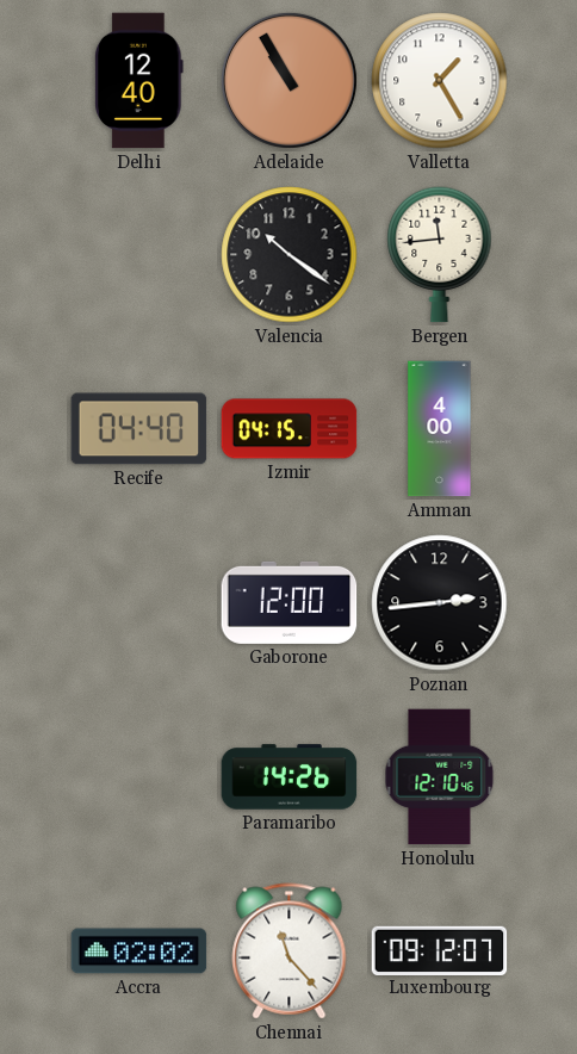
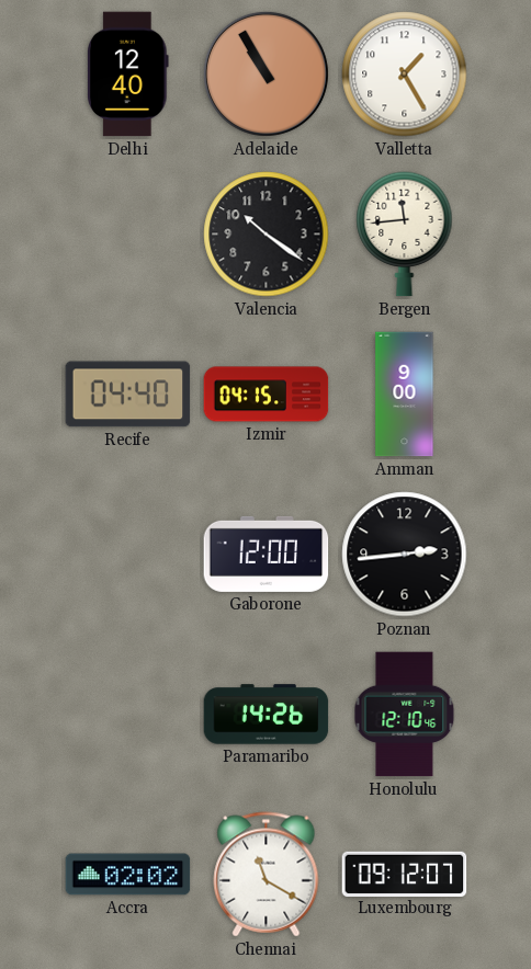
Amman: 4:00 -> 9:00
Chennai: 11:23 -> 11:20
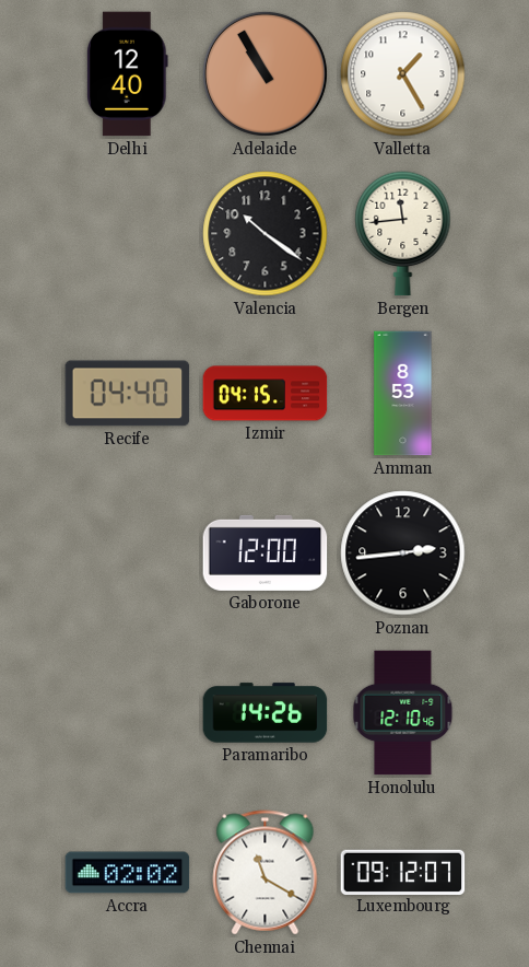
Amman: 9:00 -> 8:53
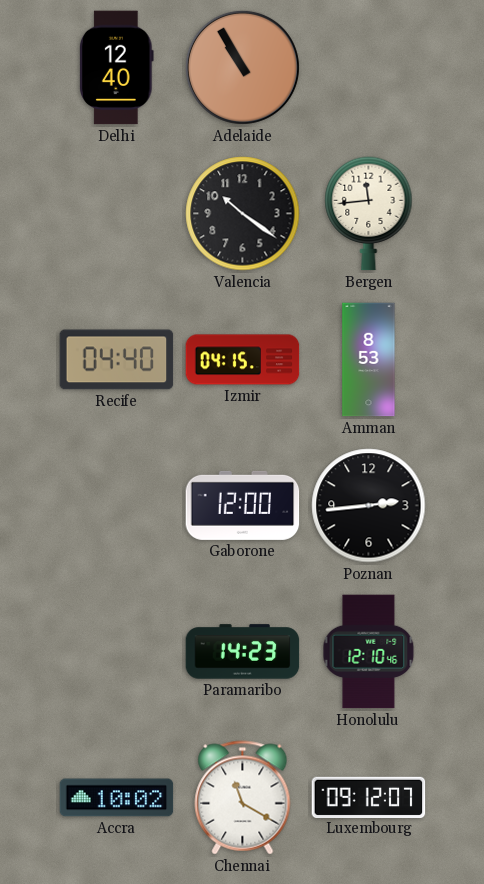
Valletta: 1:25 -> none
Paramaribo: 14:26 -> 14:23
Accra: 02:02 -> 10:02
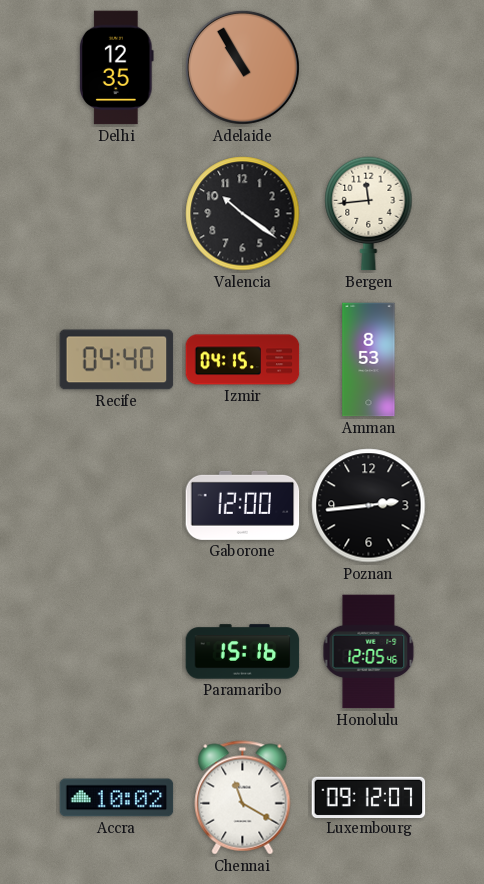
Delhi: 12:40 -> 12:35
Paramaribo: 14:23 -> 15:16
Honolulu: 12:10 -> 12:05
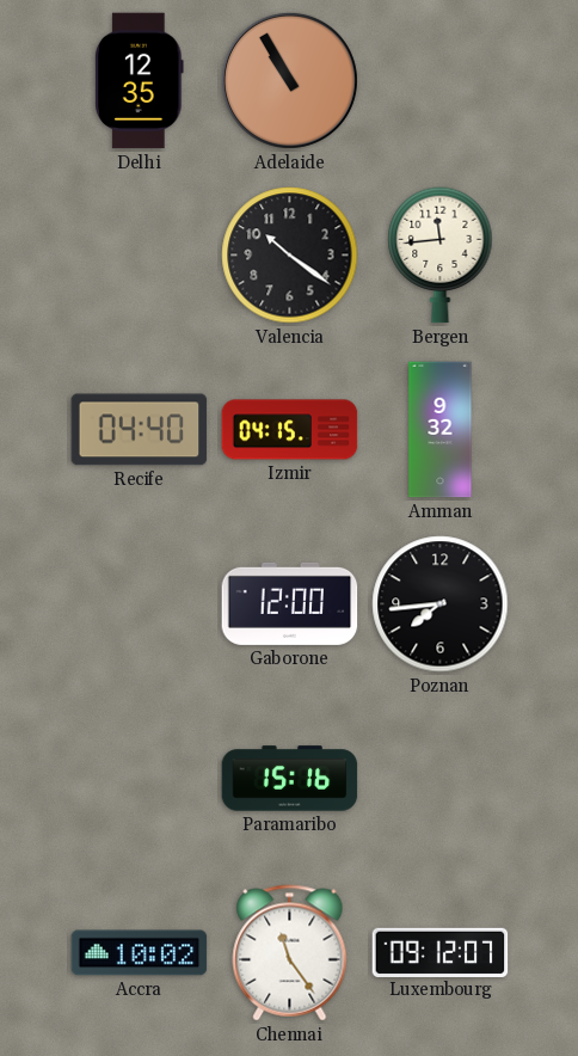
Amman: 8:53 -> 9:32
Poznan: 2:44 -> 7:44
Honolulu: 12:05 -> none
Chennai: 11:20 -> 11:24
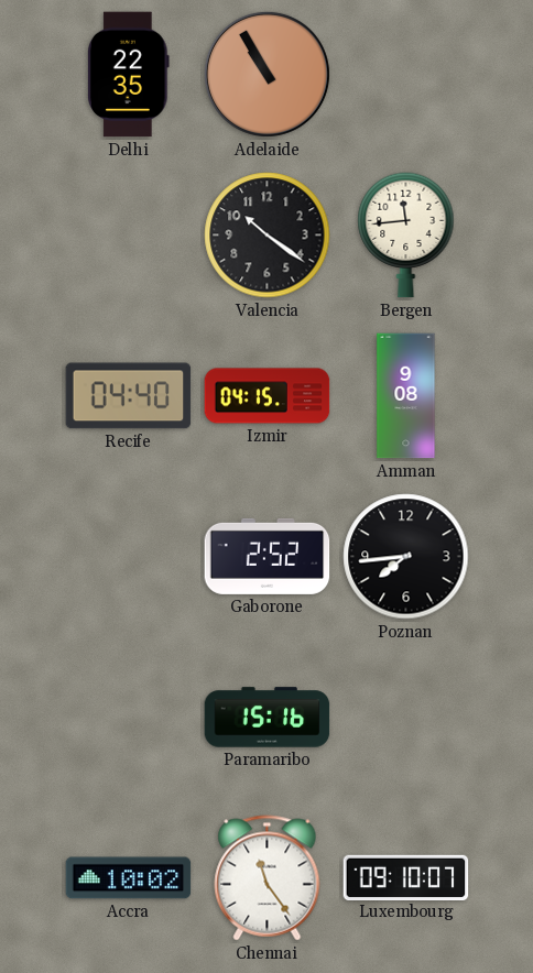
Delhi: 12:35 -> 22:35
Amman: 9:32 -> 9:08
Gaborone: 12:00 -> 2:52
Luxembourg: 09:12 -> 09:10
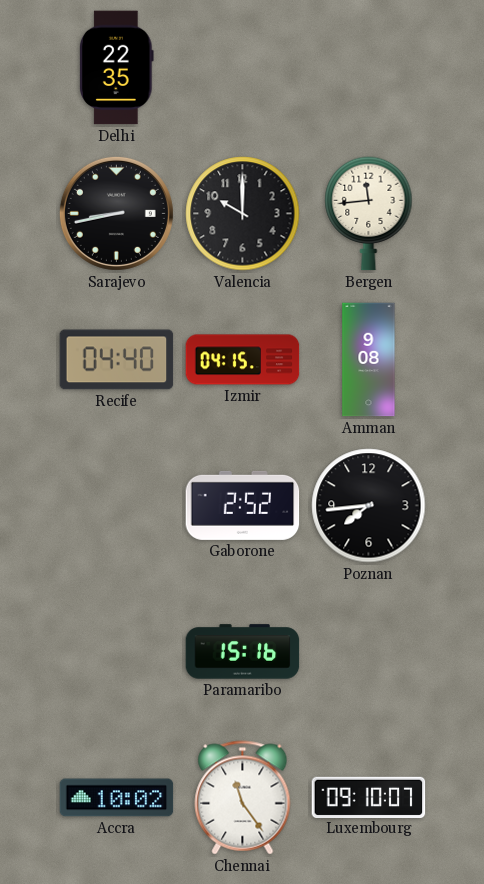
Adelaide: 10:55 -> none
Sarajevo: none -> 8:43
Valencia: 10:21 -> 10:00
